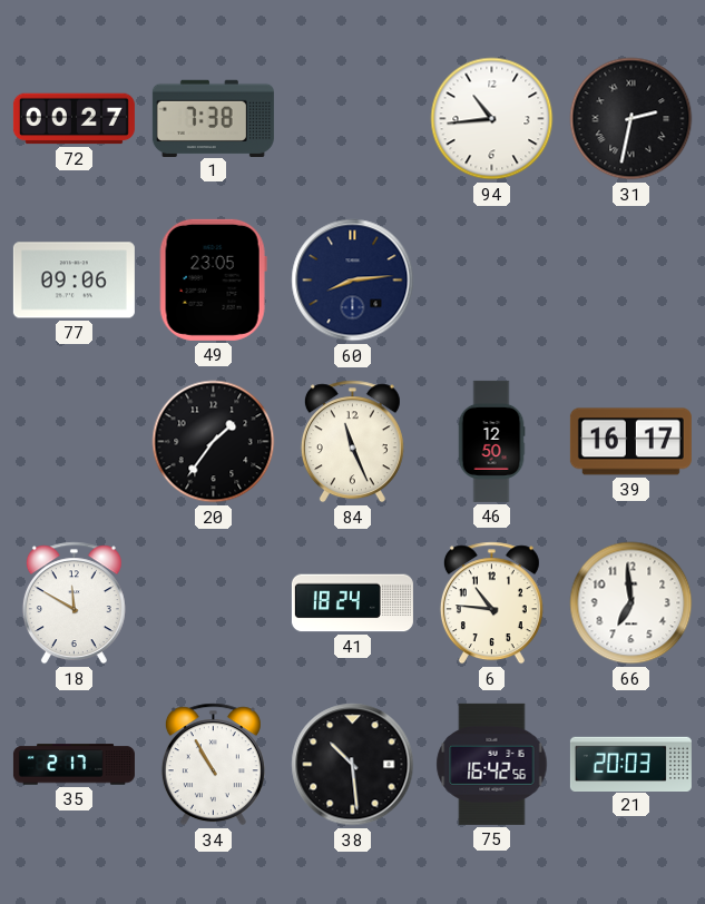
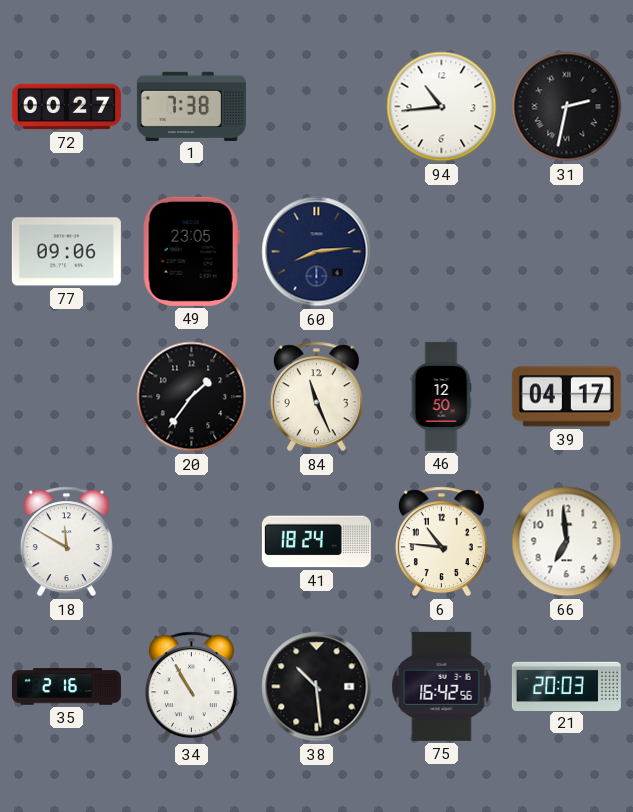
39: 16:17 -> 04:17
35: 2:17 -> 2:16
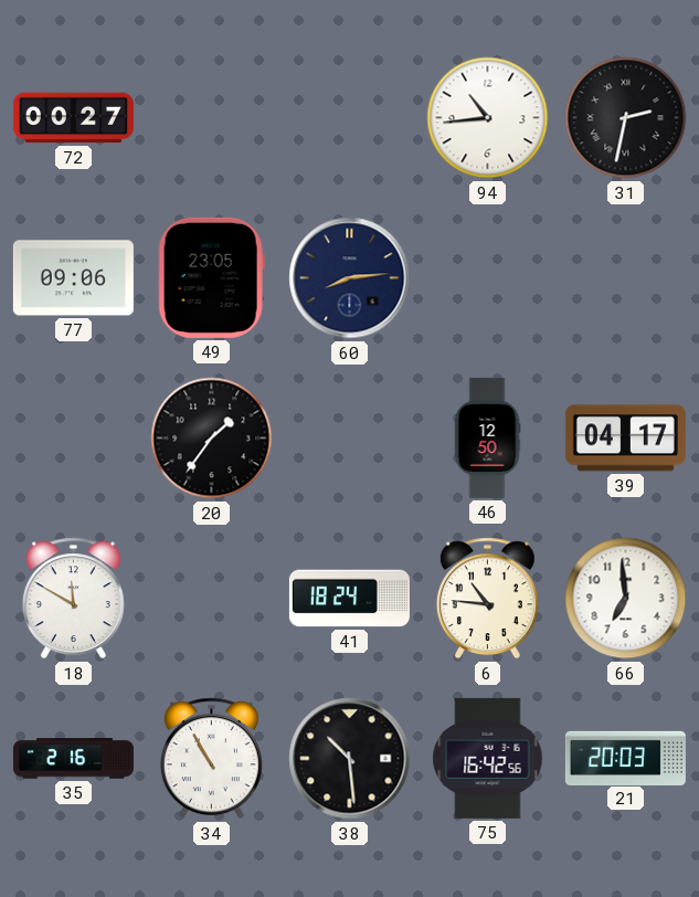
1: 7:38 -> none
84: 11:26 -> none
